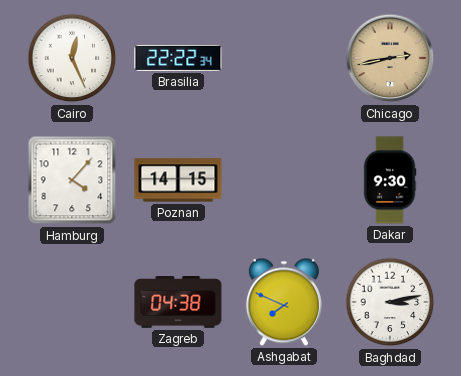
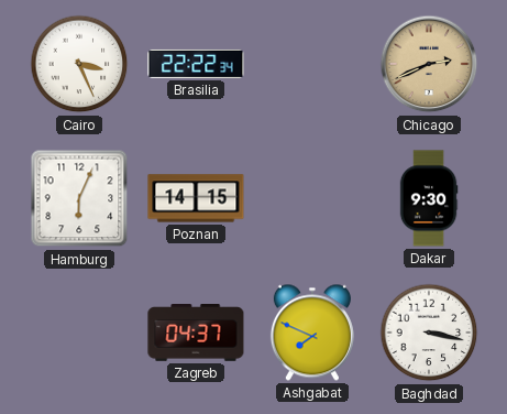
Cairo: 12:26 -> 3:26
Chicago: 2:43 -> 2:41
Hamburg: 4:07 -> 6:04
Zagreb: 04:38 -> 04:37
Baghdad: 3:13 -> 3:17
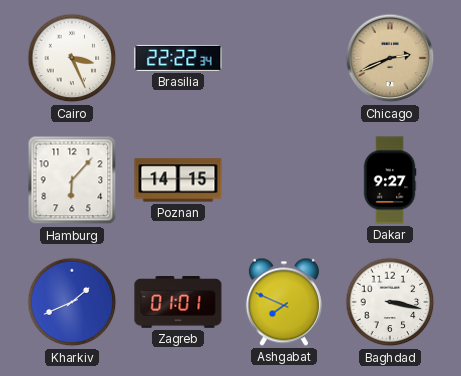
Hamburg: 6:04 -> 6:07
Dakar: 9:30 -> 9:27
Kharkiv: none -> 1:41
Zagreb: 04:37 -> 01:01
